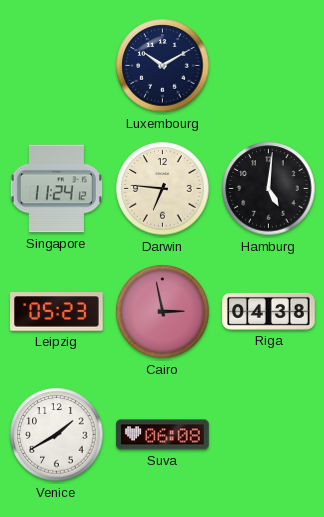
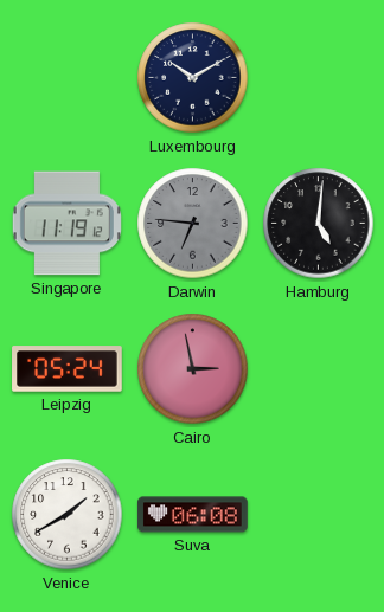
Singapore: 11:24 -> 11:19
Darwin dial: cream -> grey
Leipzig: 05:23 -> 05:24
Riga: 04:38 -> none
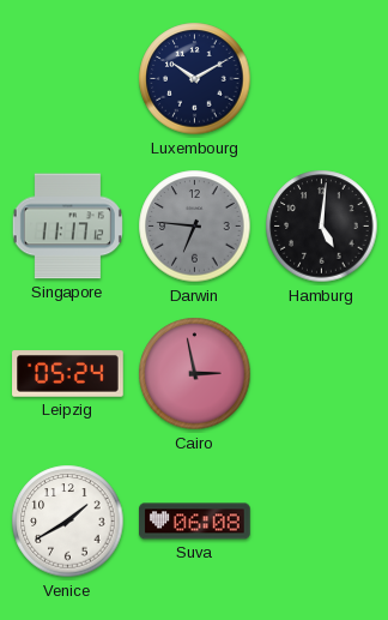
Singapore: 11:19 -> 11:17
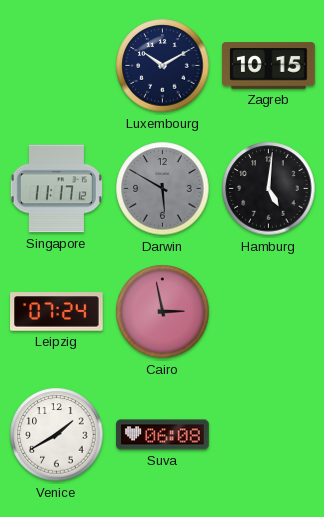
Zagreb: none -> 10:15
Darwin: 6:46 -> 5:50
Leipzig: 05:24 -> 07:24
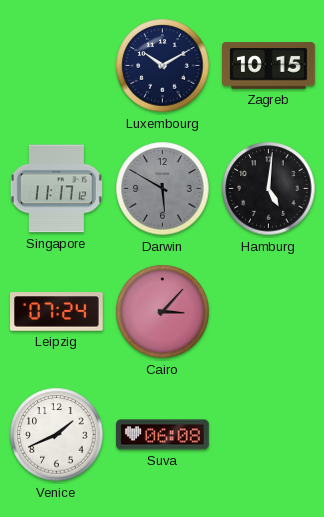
Cairo: 2:58 -> 3:07
Venice: 1:40 -> 1:41
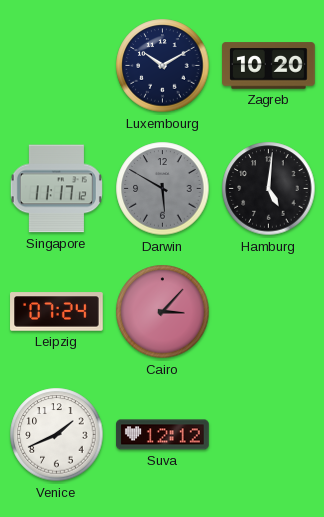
Zagreb: 10:15 -> 10:20
Suva: 06:08 -> 12:12
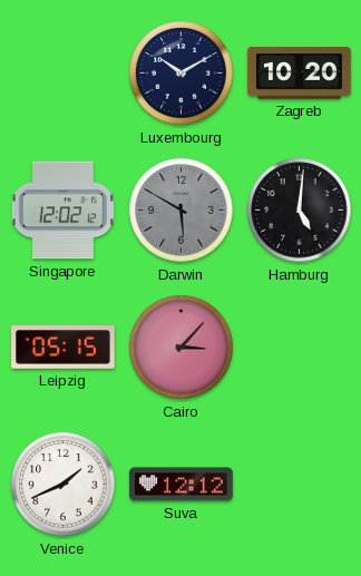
Singapore: 11:17 -> 12:02
Leipzig: 07:24 -> 05:15
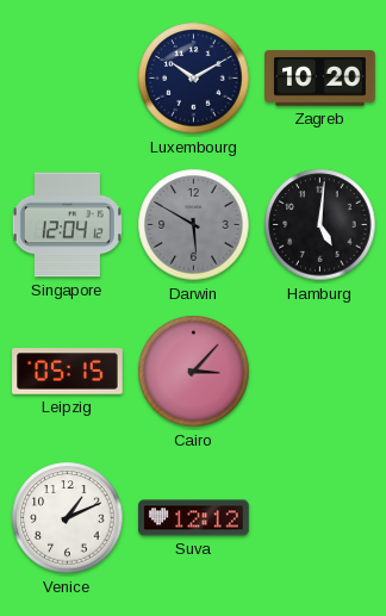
Singapore: 12:02 -> 12:04
Venice: 1:41 -> 1:11
